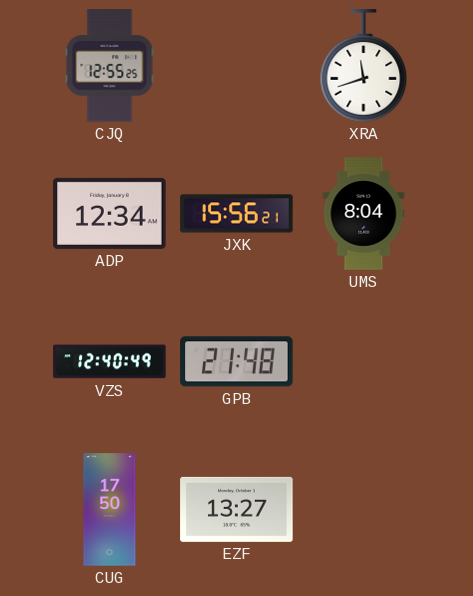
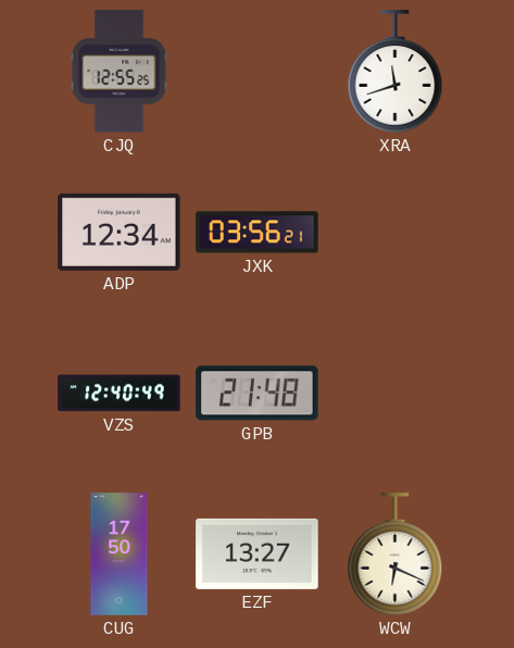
JXK: 15:56 -> 03:56
UMS: 8:04 -> none
WCW: none -> 6:19
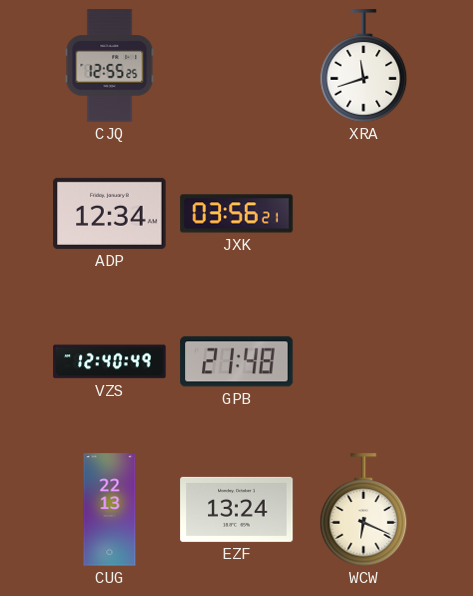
CUG: 17:50 -> 22:13
EZF: 13:27 -> 13:24
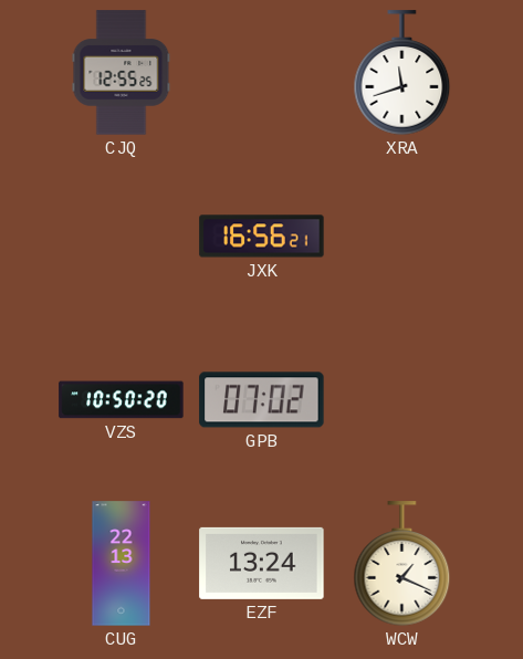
ADP: 12:34 -> none
JXK: 03:56 -> 16:56
VZS: 12:40 -> 10:50
GPB: 21:48 -> 07:02
WCW: 6:19 -> 1:19
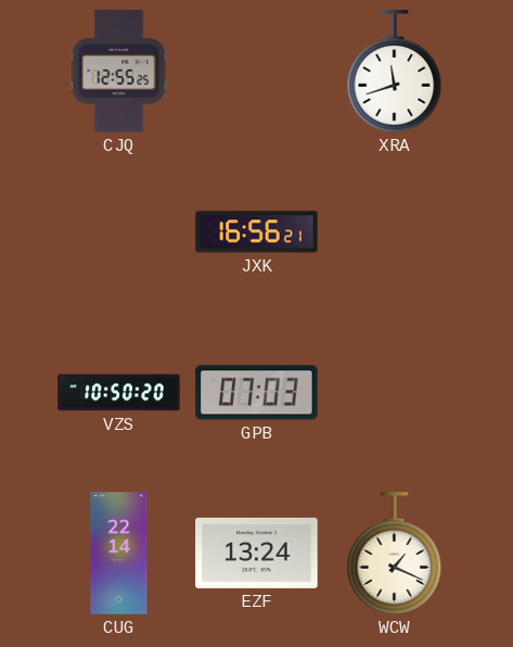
GPB: 07:02 -> 07:03
CUG: 22:13 -> 22:14
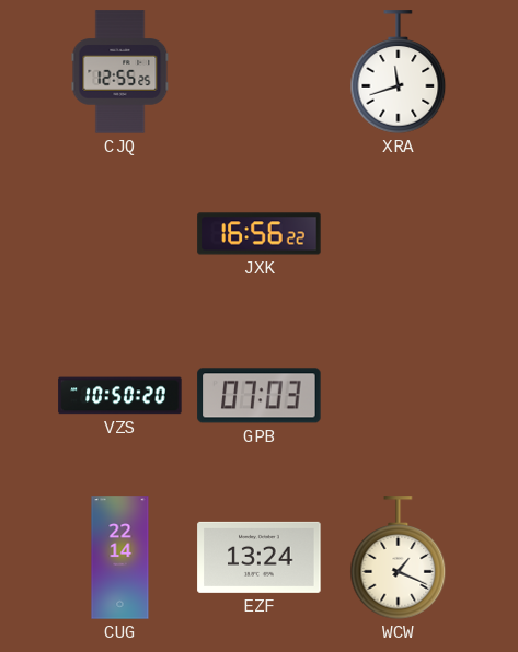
JXK: 16:56:21 -> 16:56:22
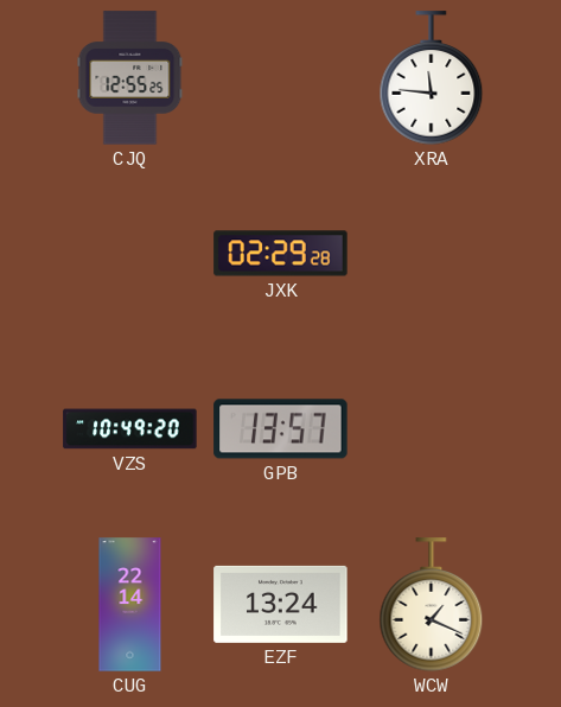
XRA: 11:42 -> 11:46
JXK: 16:56 -> 02:29
VZS: 10:50 -> 10:49
GPB: 07:03 -> 13:57
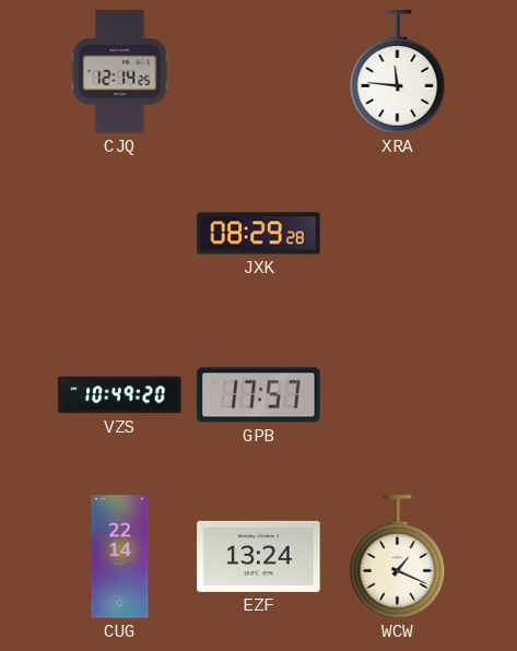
CJQ: 12:55 -> 12:14
JXK: 02:29 -> 08:29
GPB: 13:57 -> 17:57
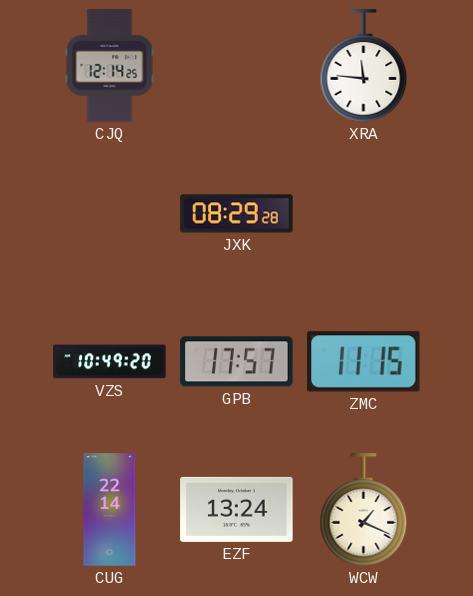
ZMC: none -> 11:15
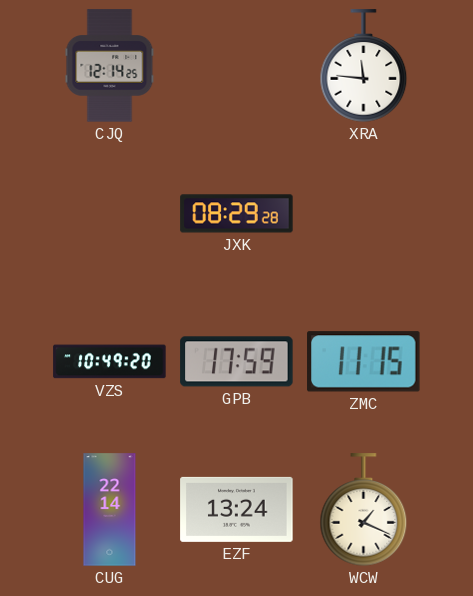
GPB: 17:57 -> 17:59
